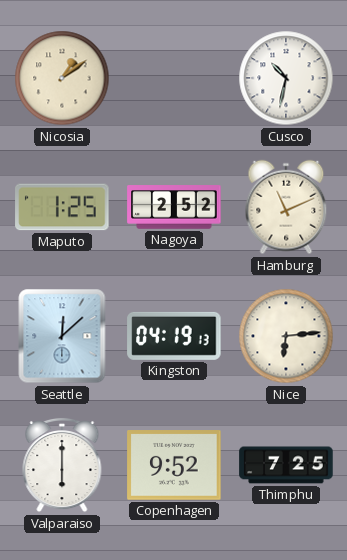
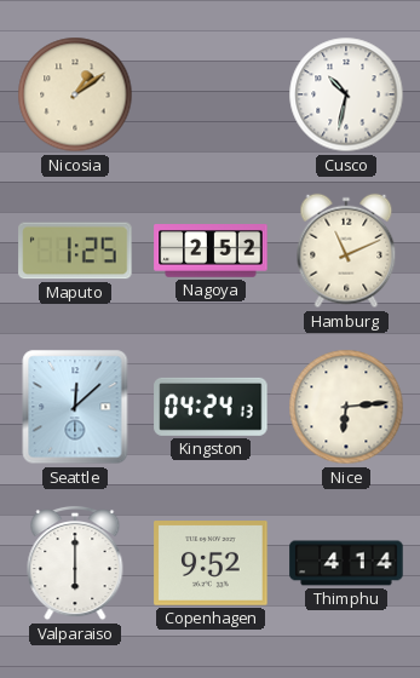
Kingston: 04:19 -> 04:24
Thimphu: 7:25 -> 4:14
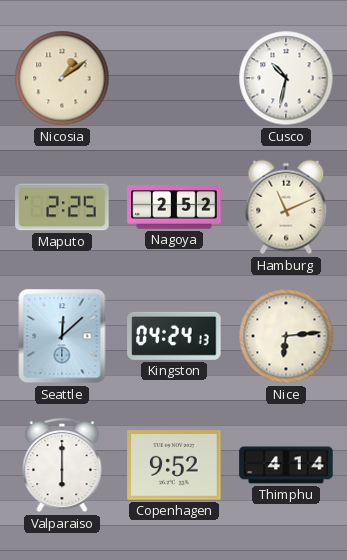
Maputo: 1:25 -> 2:25
